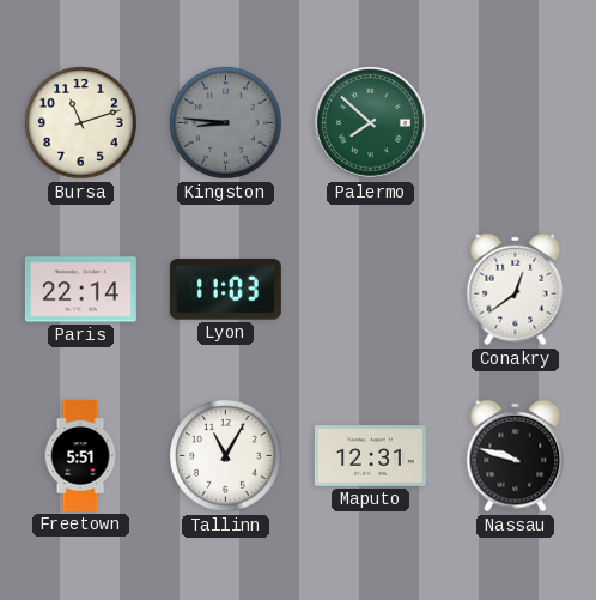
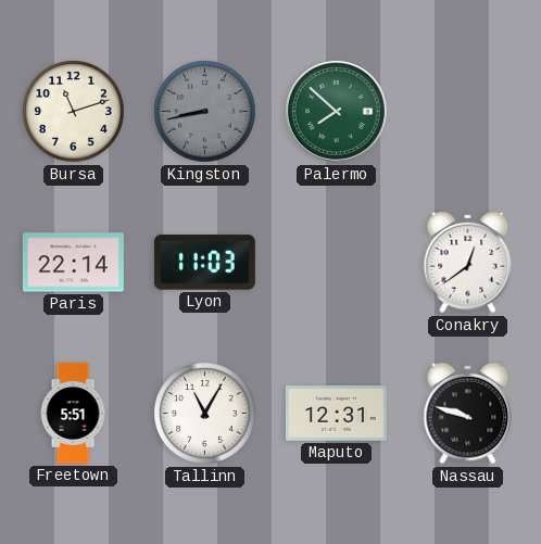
Kingston: 8:46 -> 8:43
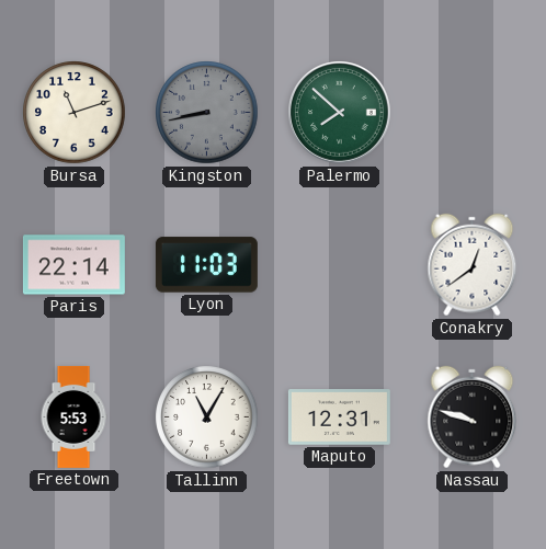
Freetown: 5:51 -> 5:53
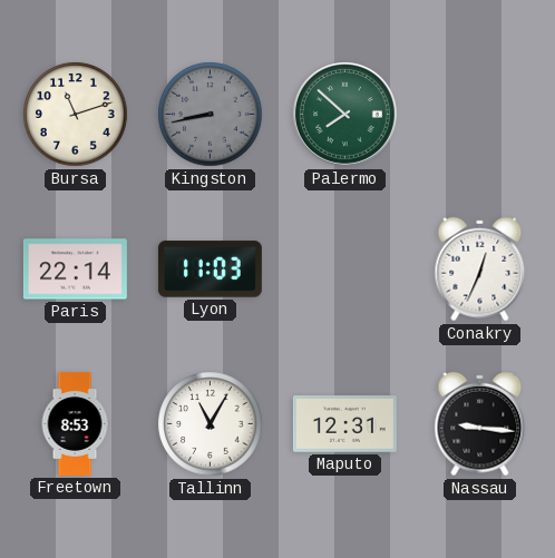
Conakry: 12:39 -> 12:34
Freetown: 5:53 -> 8:53
Nassau: 9:48 -> 9:16
